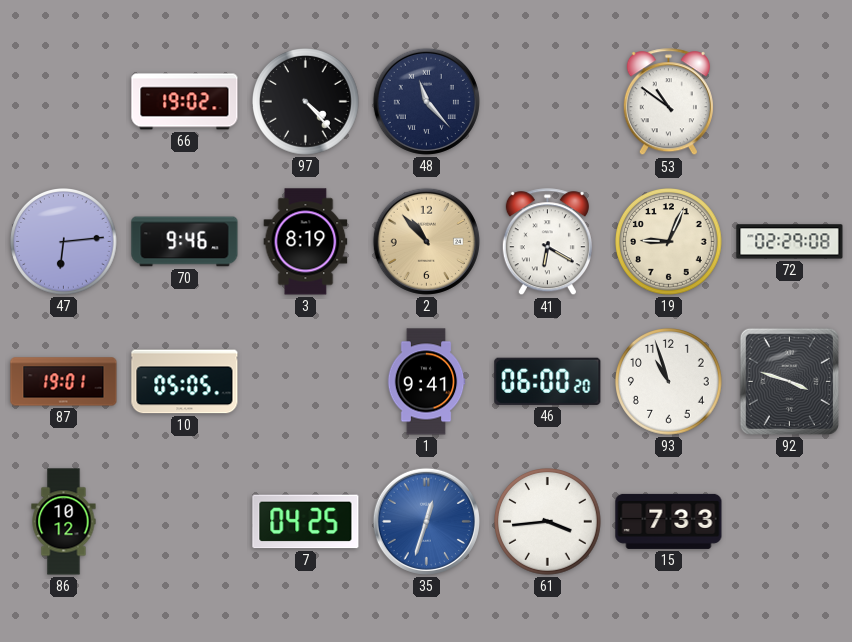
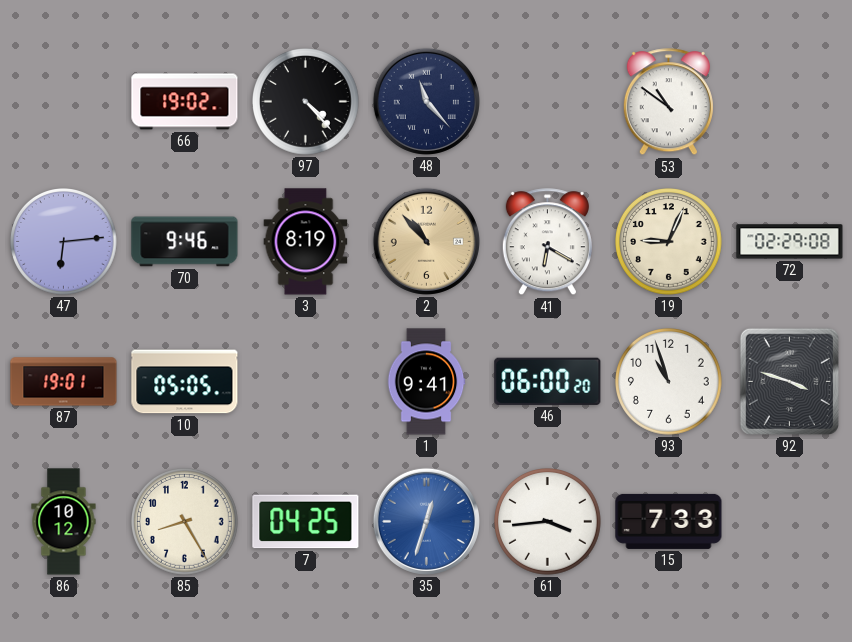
85: none -> 8:25
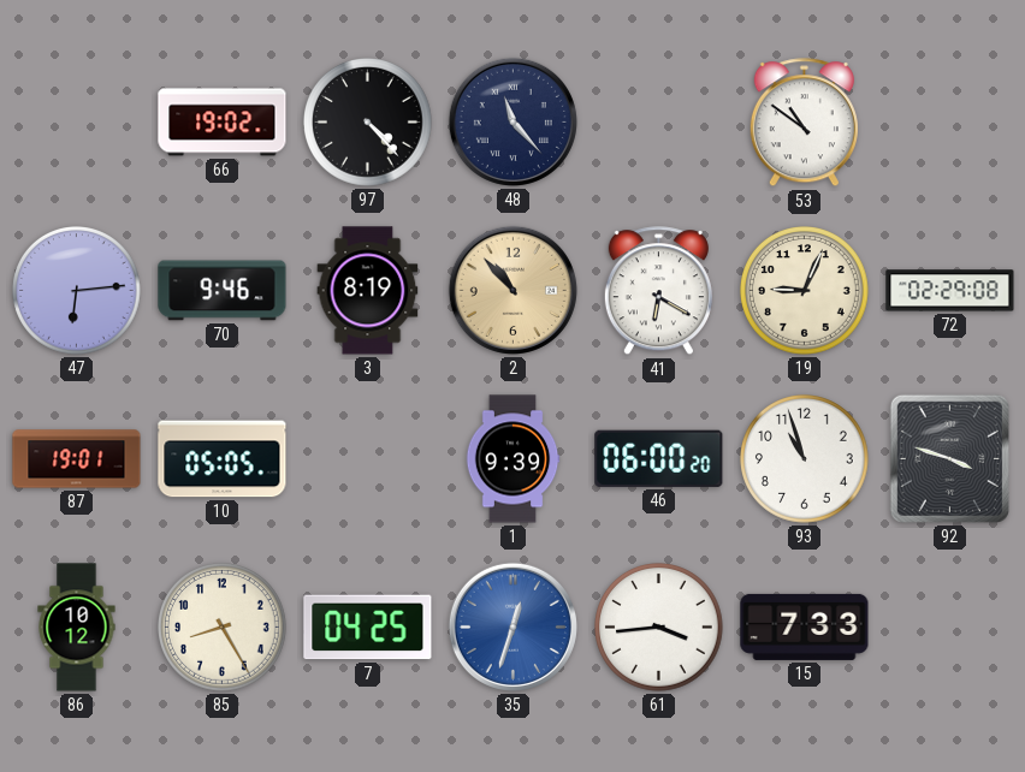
1: 9:41 -> 9:39
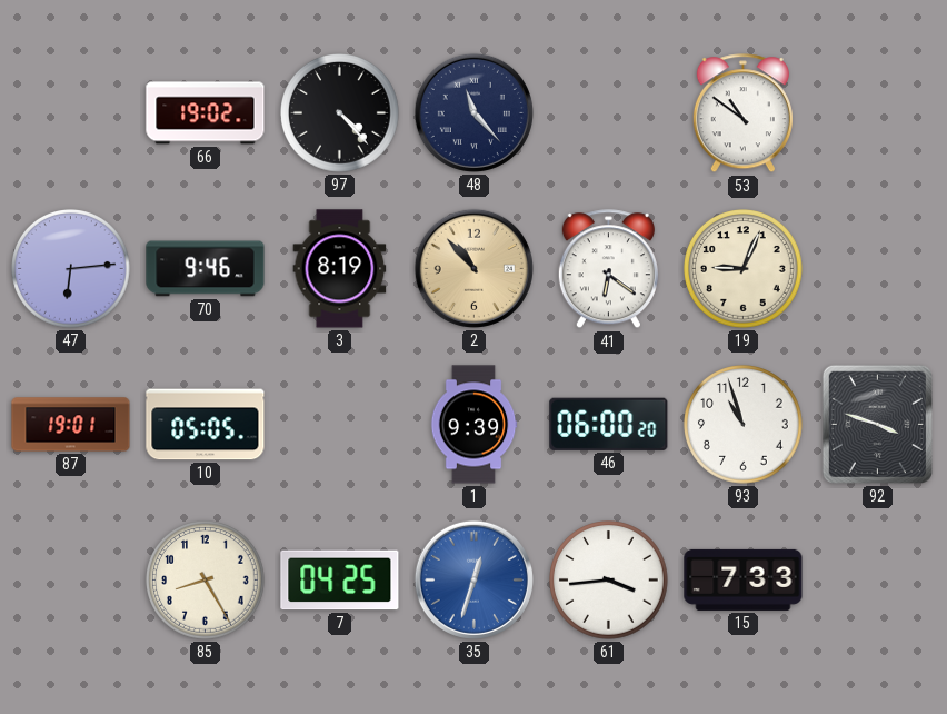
41: 6:20 -> 6:21
72: 02:29 -> none
86: 10:12 -> none
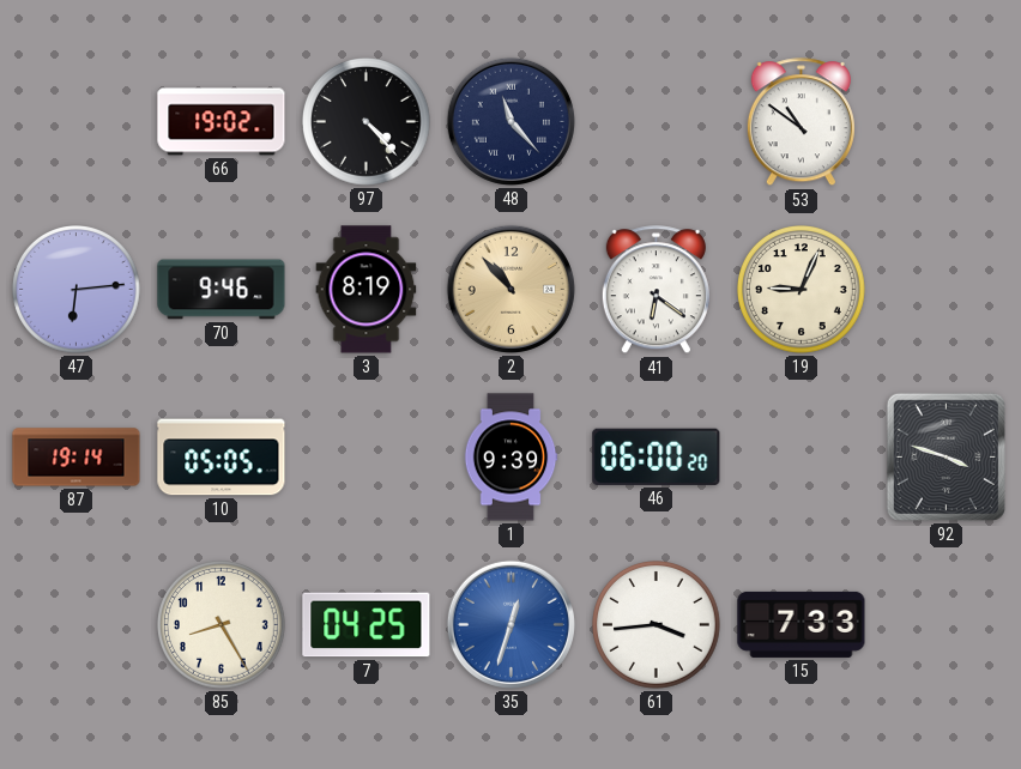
87: 19:01 -> 19:14
93: 10:57 -> none
